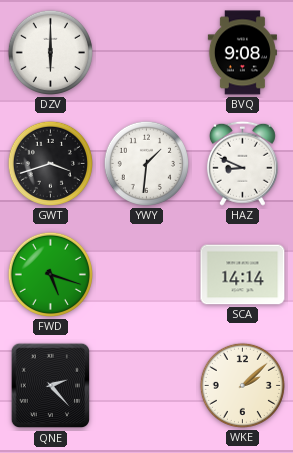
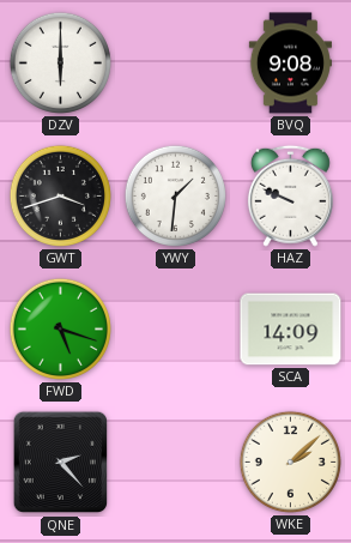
HAZ: 8:49 -> 9:49
SCA: 14:14 -> 14:09
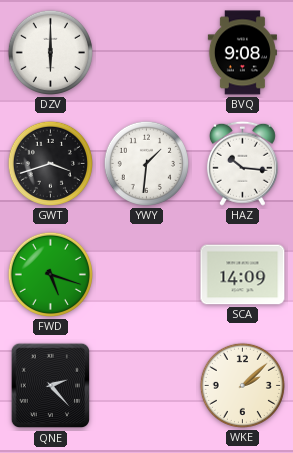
HAZ: 9:49 -> 10:16
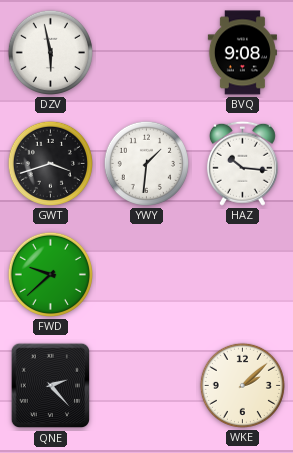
DZV: 6:00 -> 5:58
FWD: 5:18 -> 9:38
SCA: 14:09 -> none
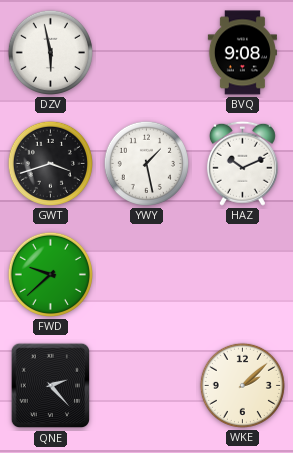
YWY: 1:31 -> 1:28
HAZ: 10:16 -> 10:11
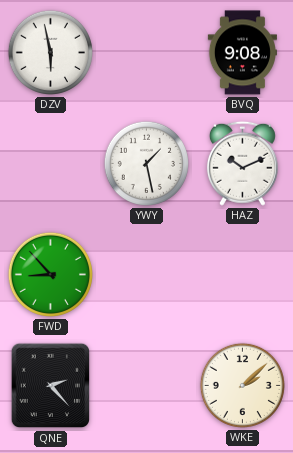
GWT: 3:42 -> none
FWD: 9:38 -> 8:53
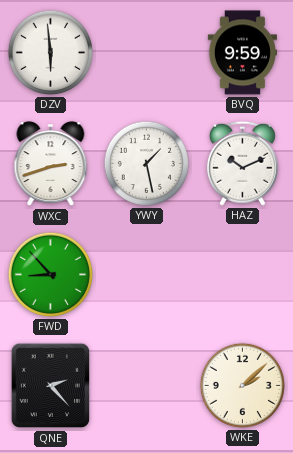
DZV: 5:58 -> 5:59
BVQ: 9:08 -> 9:59
WXC: none -> 2:42
